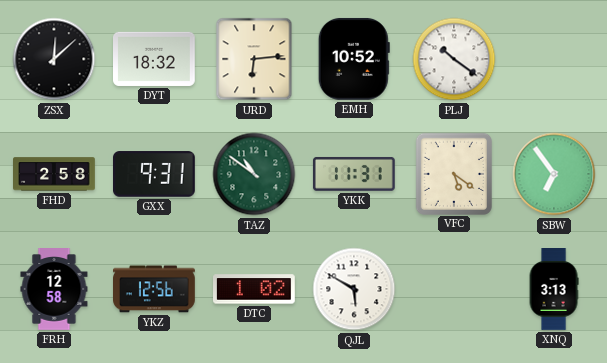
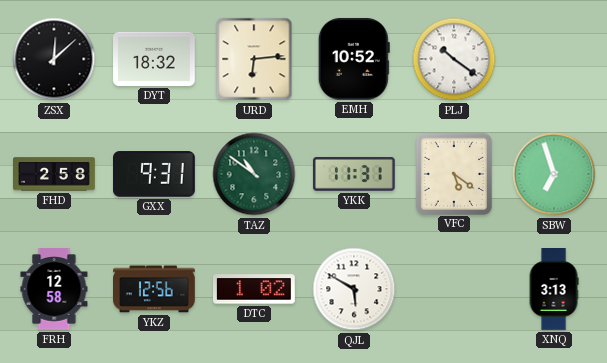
SBW: 6:54 -> 6:57
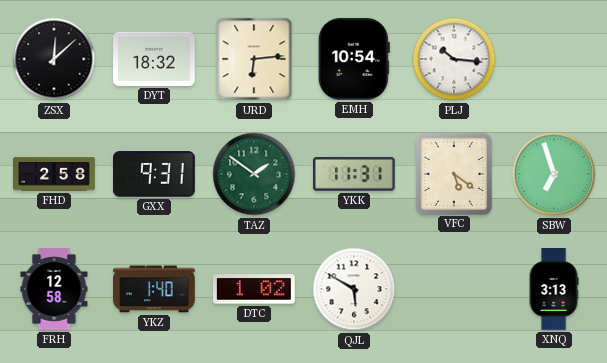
EMH: 10:52 -> 10:54
PLJ: 10:21 -> 10:16
TAZ: 10:51 -> 1:51
YKZ: 12:56 -> 1:40
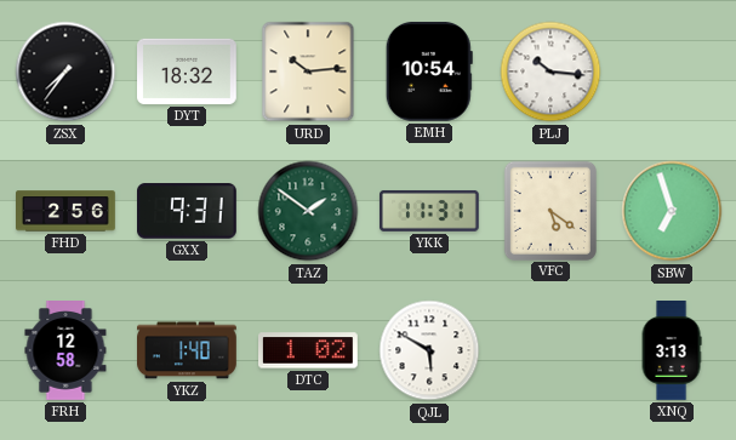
ZSX: 12:08 -> 7:36
URD: 6:14 -> 10:14
FHD: 2:58 -> 2:56
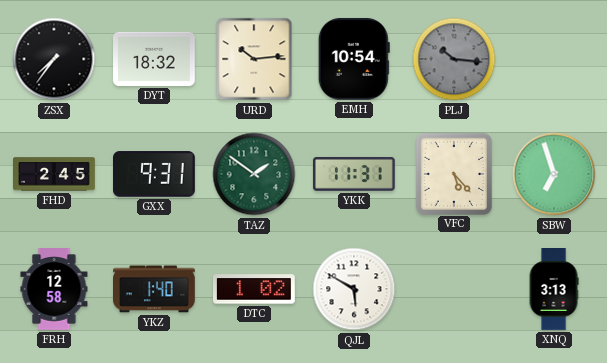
PLJ dial: white -> grey
FHD: 2:56 -> 2:45
VFC: 5:21 -> 5:23
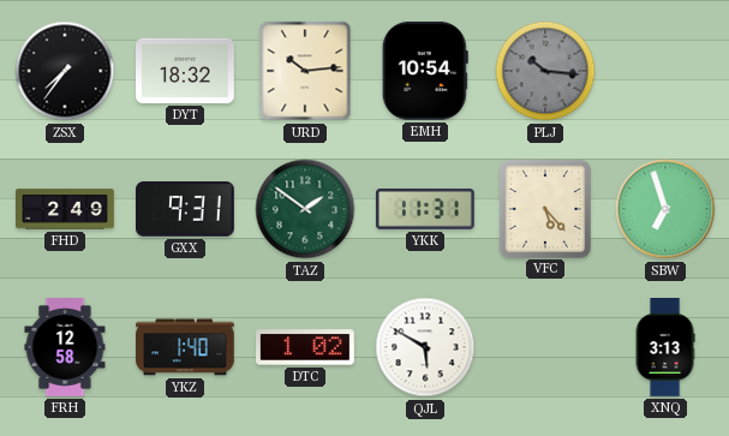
FHD: 2:45 -> 2:49
